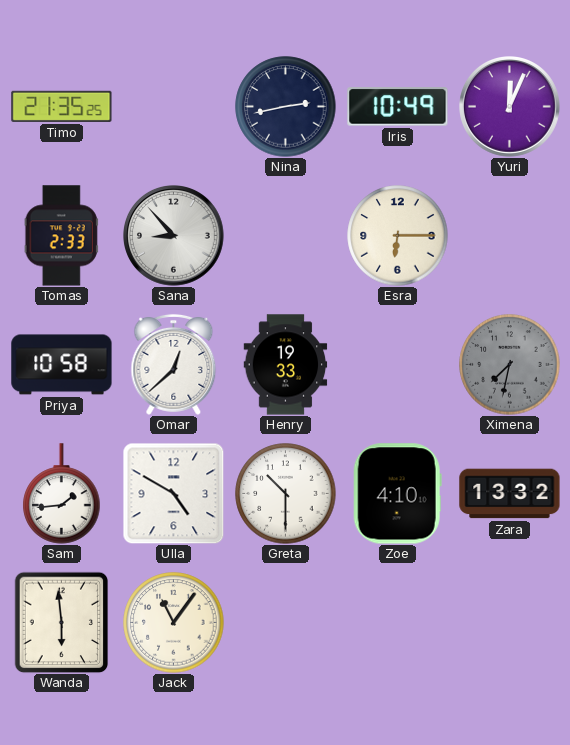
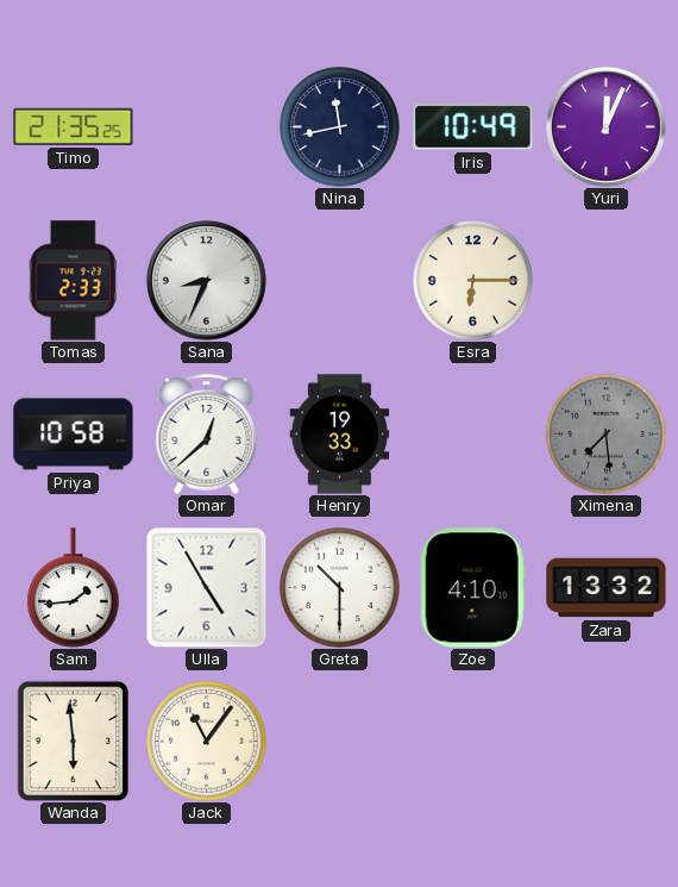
Nina: 2:43 -> 11:43
Sana: 8:53 -> 8:34
Ximena: 7:32 -> 7:29
Ulla: 4:50 -> 4:55
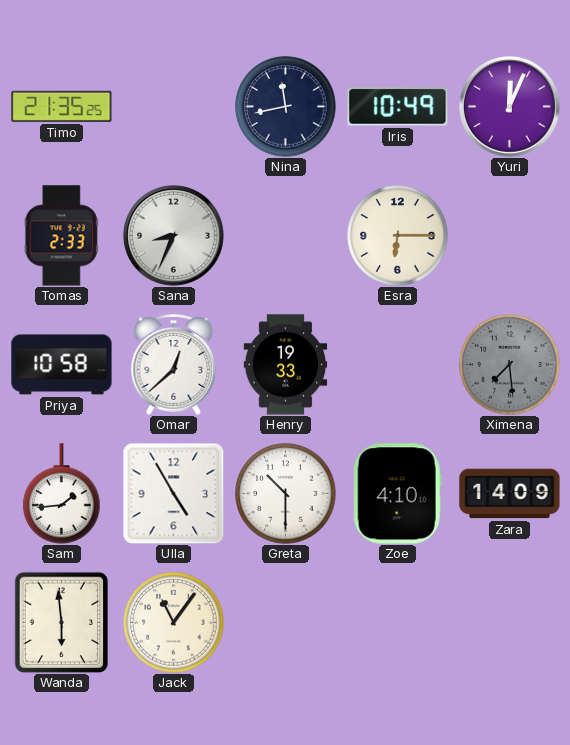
Zara: 13:32 -> 14:09
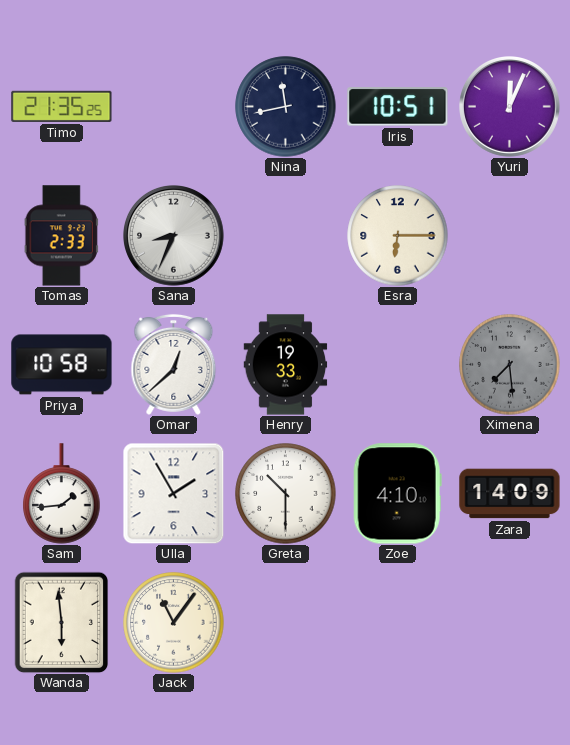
Iris: 10:49 -> 10:51
Ulla: 4:55 -> 1:55
